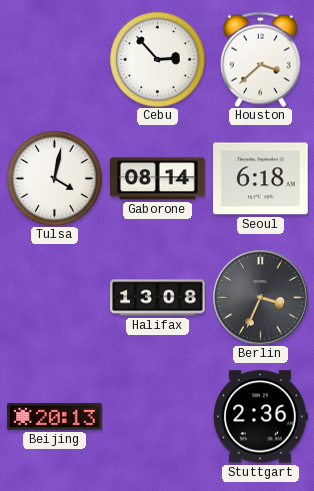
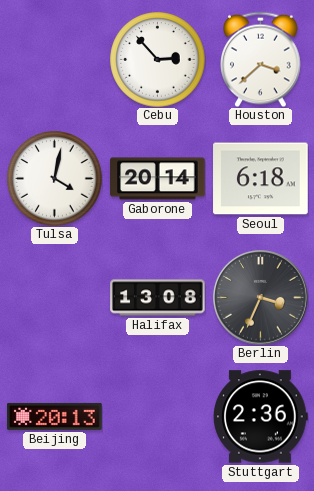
Gaborone: 08:14 -> 20:14
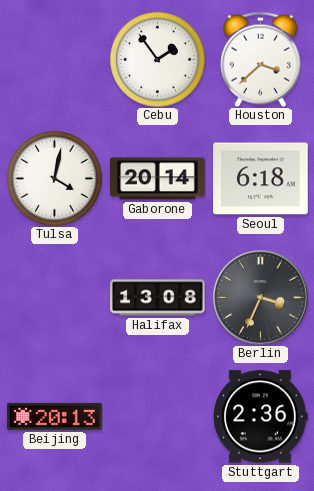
Cebu: 2:53 -> 1:54
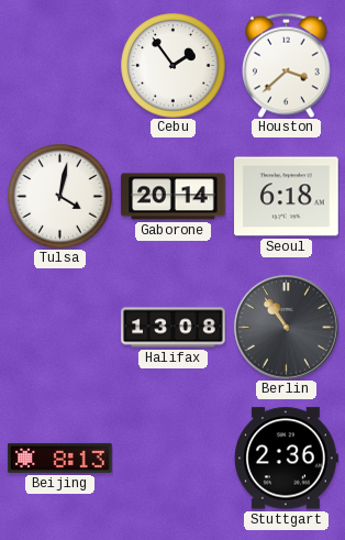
Berlin: 3:34 -> 10:54
Beijing: 20:13 -> 8:13
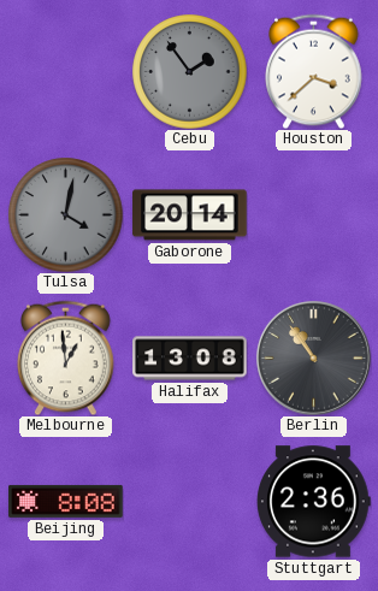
Cebu dial: white -> grey
Tulsa dial: white -> grey
Seoul: 6:18 -> none
Melbourne: none -> 12:59
Beijing: 8:13 -> 8:08
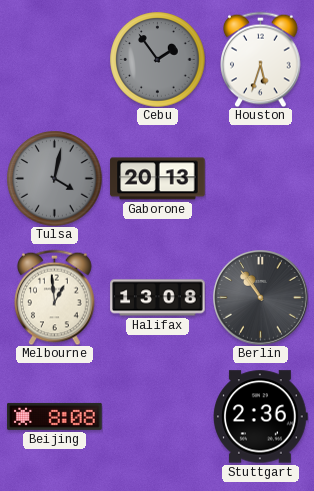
Houston: 3:38 -> 5:33
Gaborone: 20:14 -> 20:13
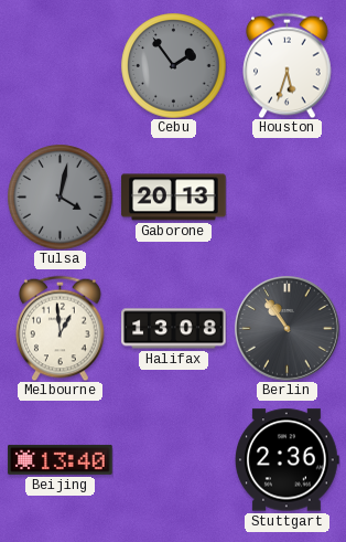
Beijing: 8:08 -> 13:40
